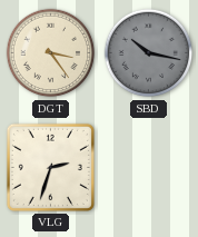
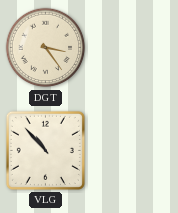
SBD: 10:17 -> none
VLG: 2:33 -> 10:53
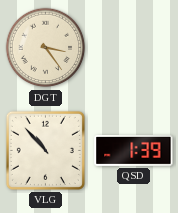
QSD: none -> 1:39
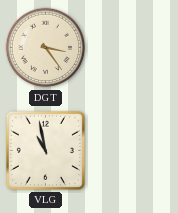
VLG: 10:53 -> 10:58
QSD: 1:39 -> none
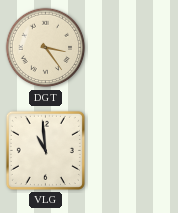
VLG: 10:58 -> 10:59
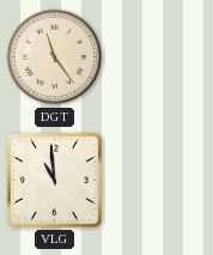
DGT: 3:24 -> 11:24
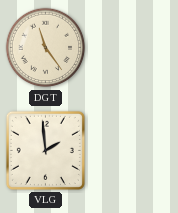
VLG: 10:59 -> 1:59
